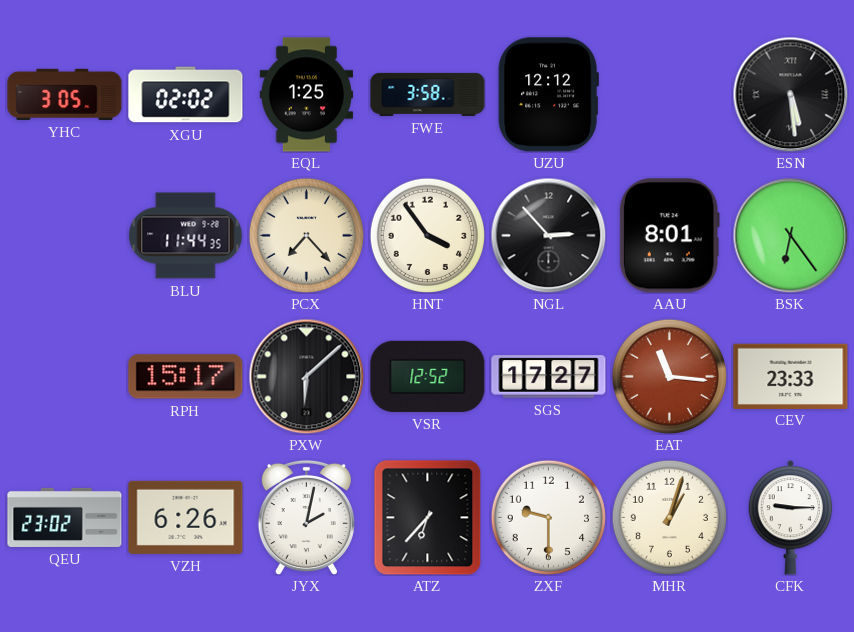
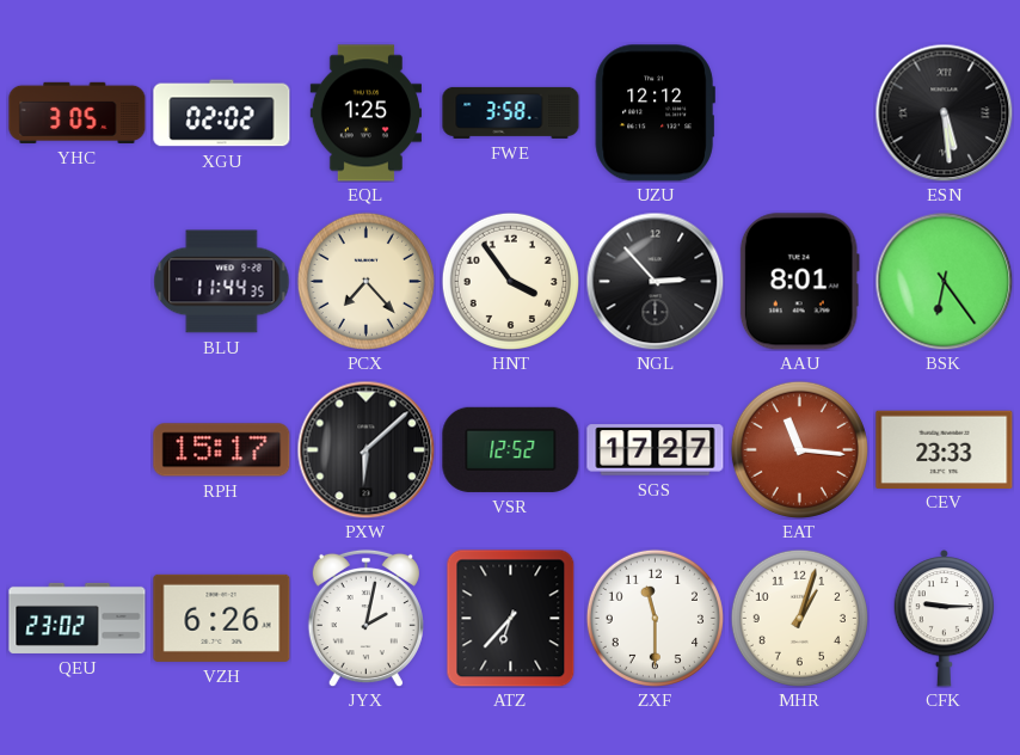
ZXF: 9:30 -> 11:30
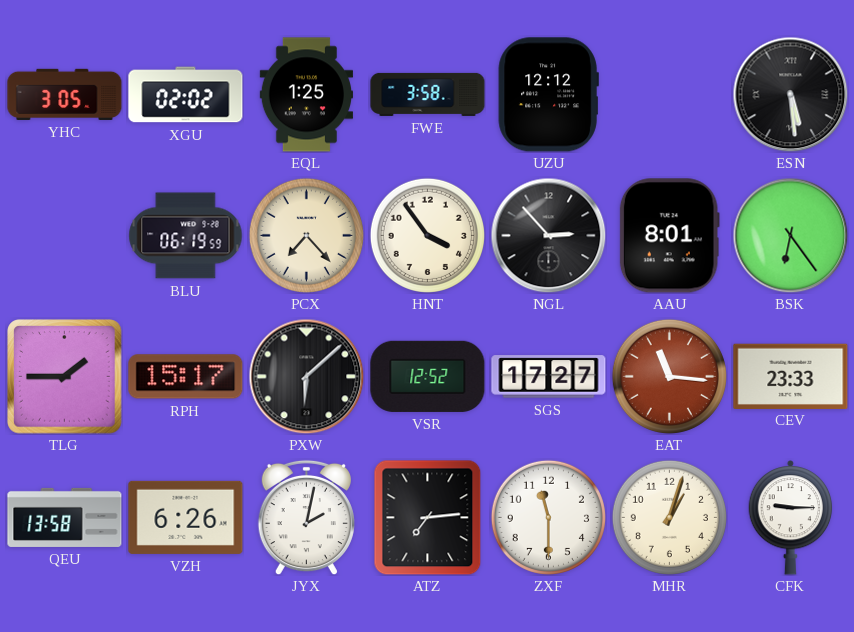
BLU: 11:44 -> 06:19
TLG: none -> 1:45
QEU: 23:02 -> 13:58
ATZ: 6:37 -> 7:14
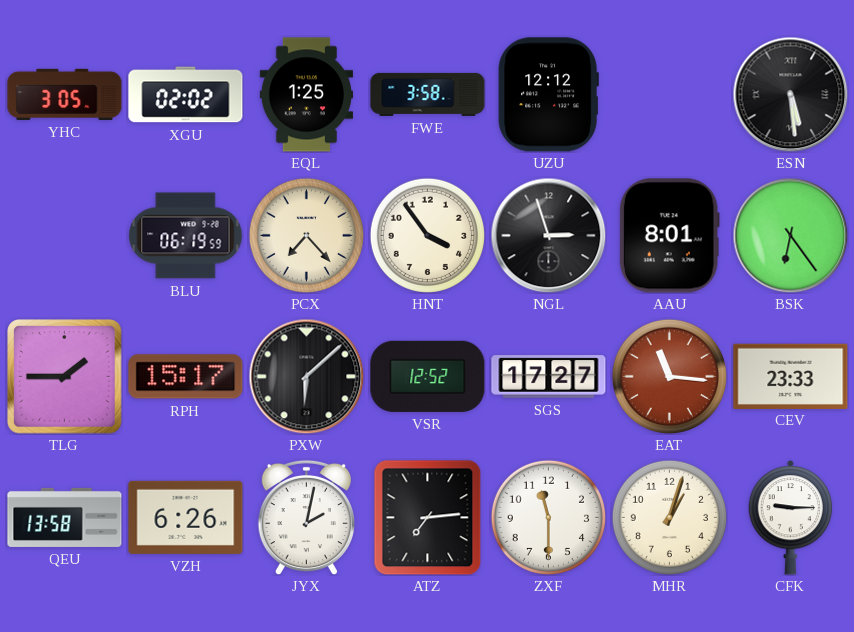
NGL: 2:53 -> 2:57
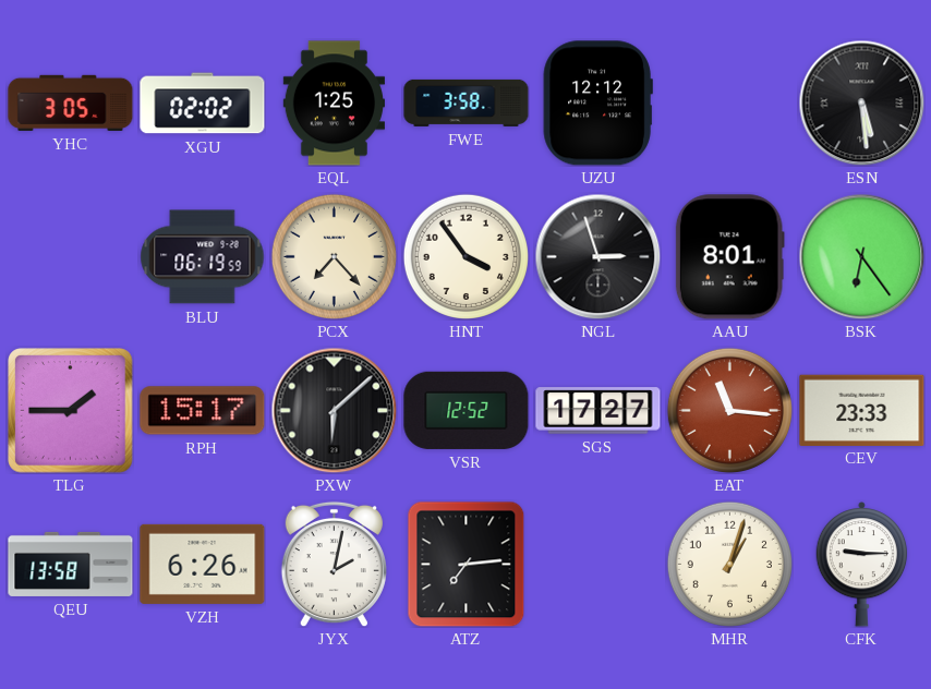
ZXF: 11:30 -> none
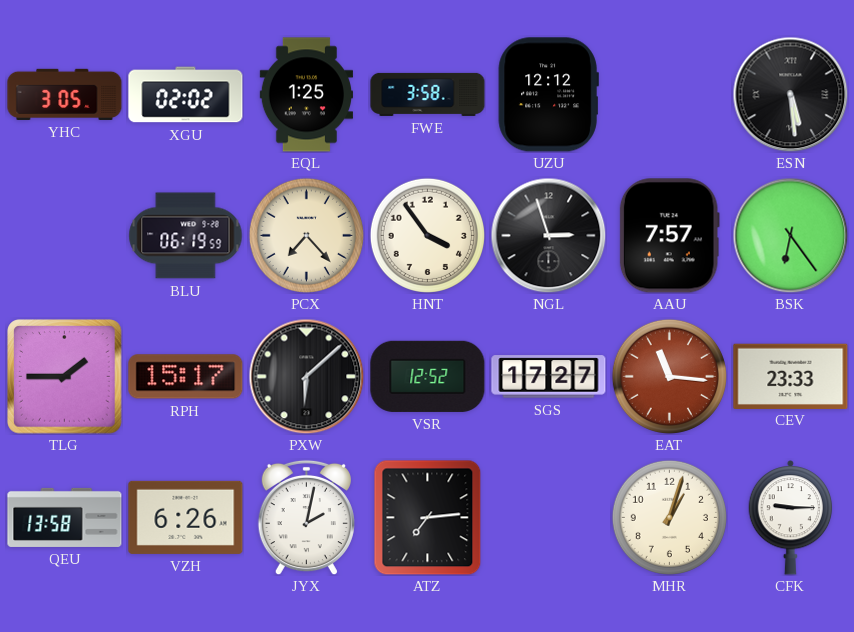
AAU: 8:01 -> 7:57
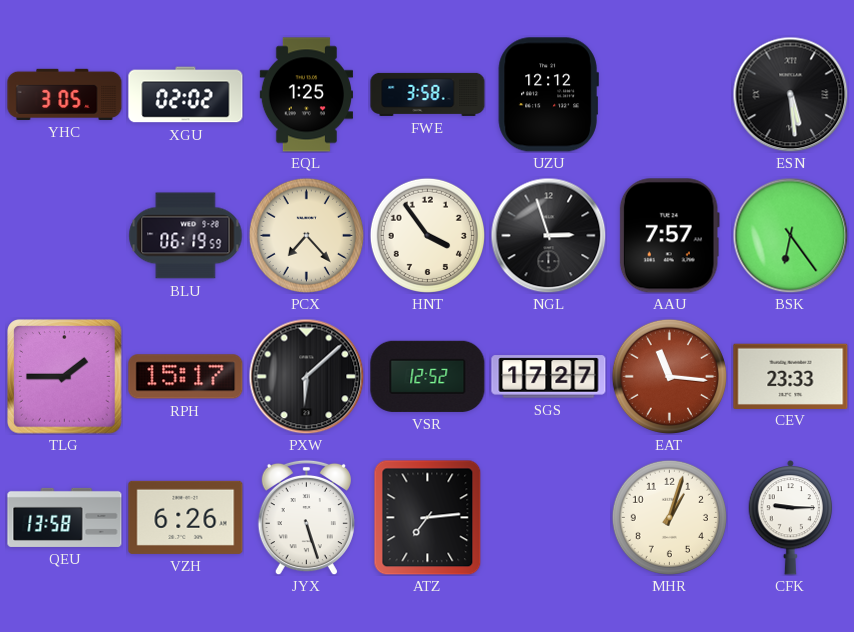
JYX: 2:02 -> 5:27
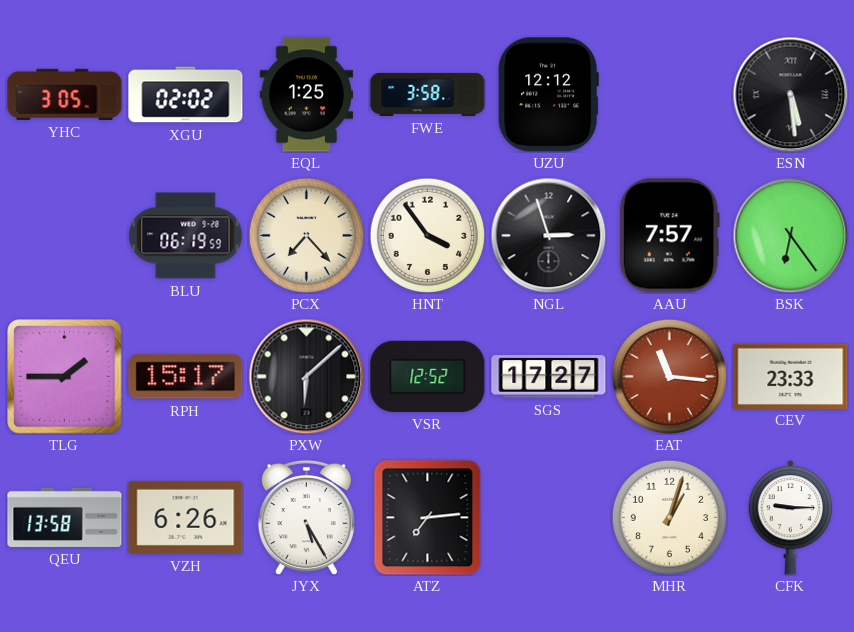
JYX: 5:27 -> 5:25
